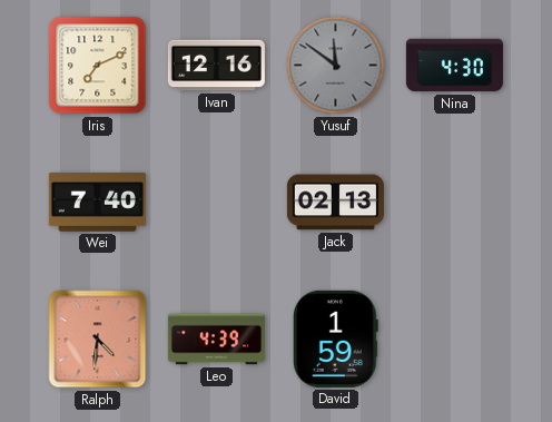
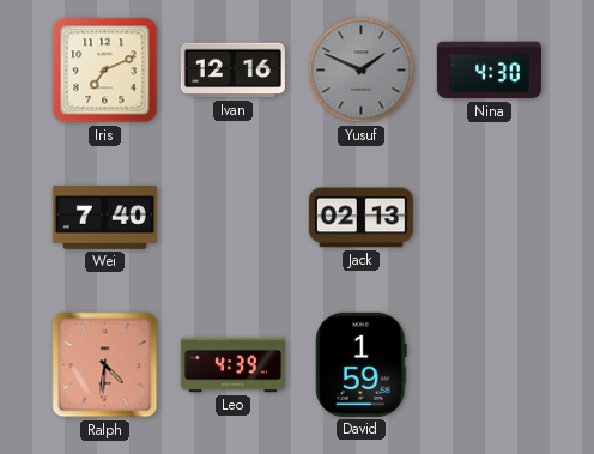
Yusuf: 11:51 -> 1:49
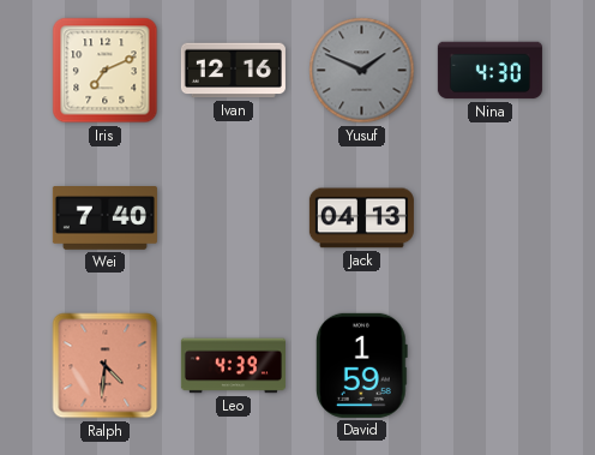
Jack: 02:13 -> 04:13
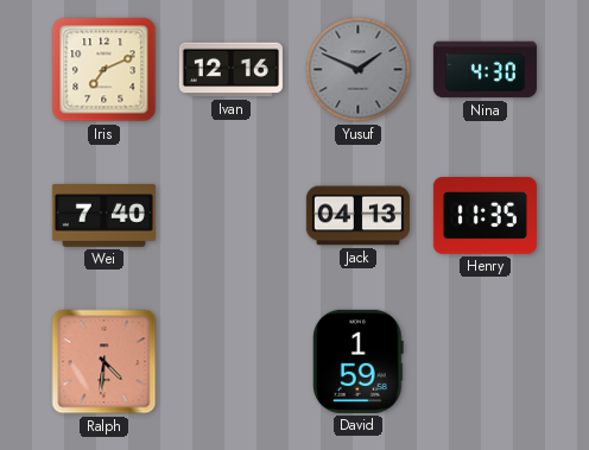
Henry: none -> 11:35
Leo: 4:39 -> none
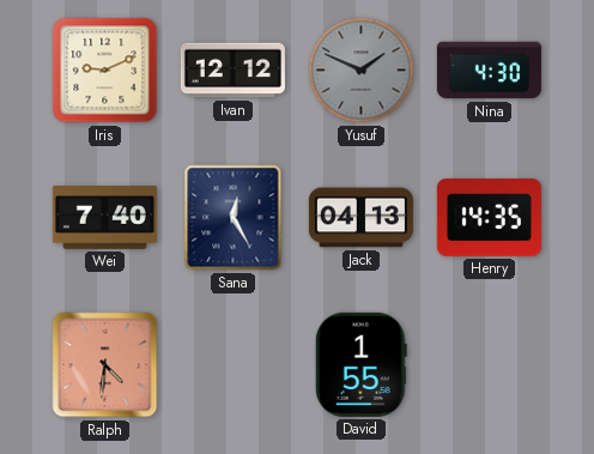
Iris: 7:11 -> 9:11
Ivan: 12:16 -> 12:12
Sana: none -> 12:25
Henry: 11:35 -> 14:35
David: 1:59 -> 1:55
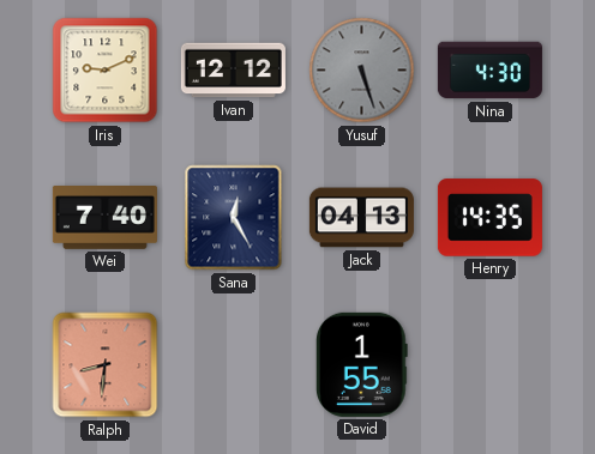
Yusuf: 1:49 -> 5:27
Ralph: 4:31 -> 8:31
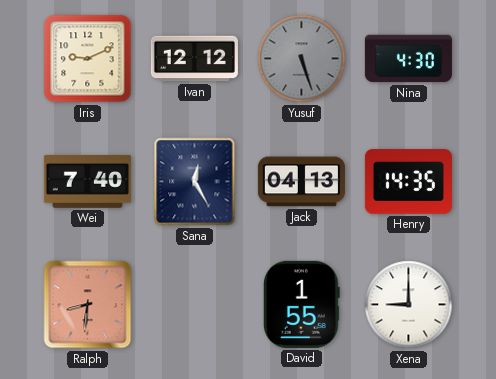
Xena: none -> 9:00
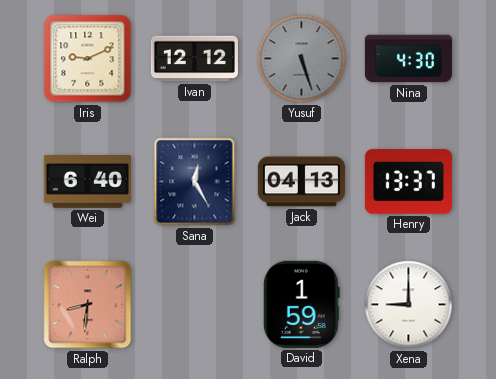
Wei: 7:40 -> 6:40
Henry: 14:35 -> 13:37
David: 1:55 -> 1:59
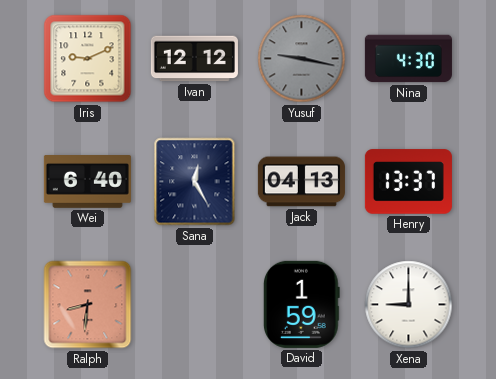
Yusuf: 5:27 -> 9:17
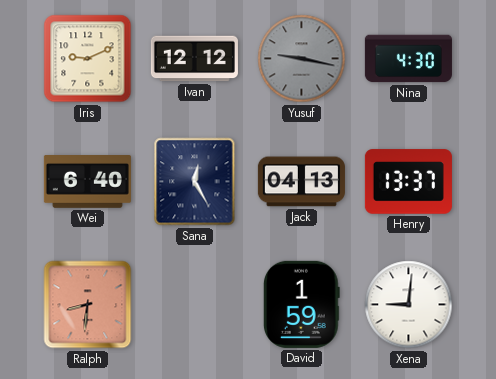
Xena: 9:00 -> 9:01
